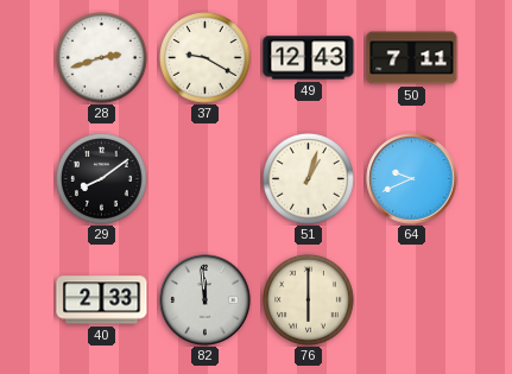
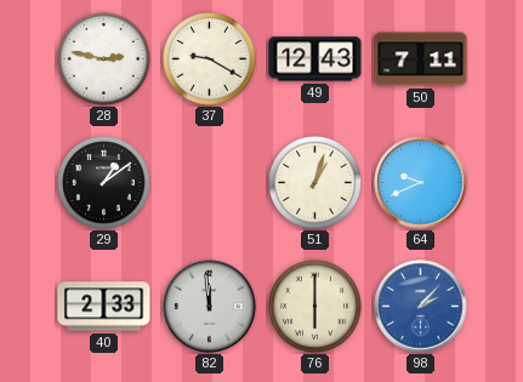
28: 2:42 -> 2:47
29: 8:09 -> 1:09
98: none -> 2:07
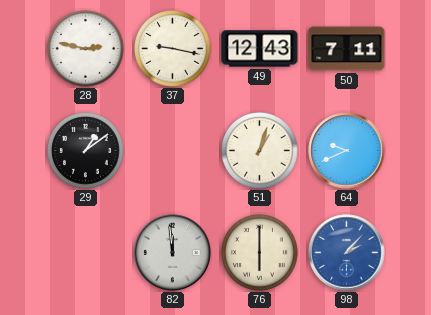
37: 9:20 -> 9:17
40: 2:33 -> none
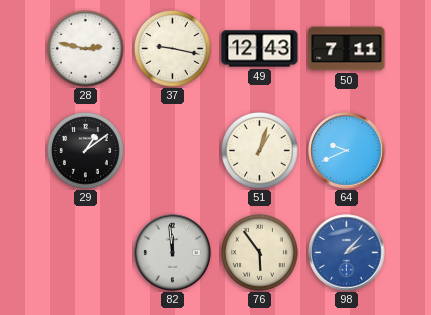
76: 6:00 -> 5:54
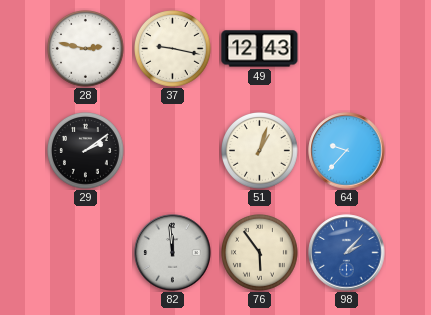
50: 7:11 -> none
29: 1:09 -> 2:09
64: 9:41 -> 9:37
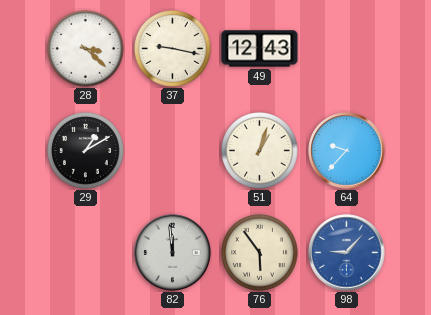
28: 2:47 -> 3:22
29: 2:09 -> 1:10
98: 2:07 -> 9:07
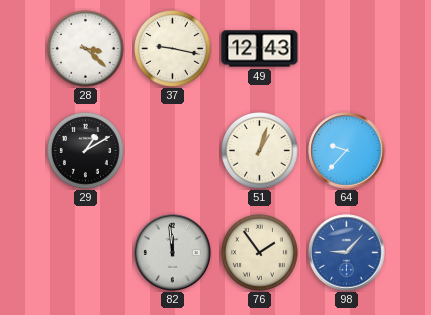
76: 5:54 -> 1:54
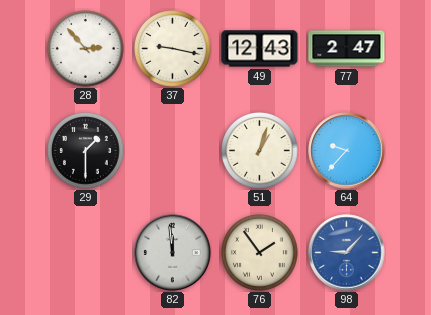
28: 3:22 -> 2:53
77: none -> 2:47
29: 1:10 -> 1:30
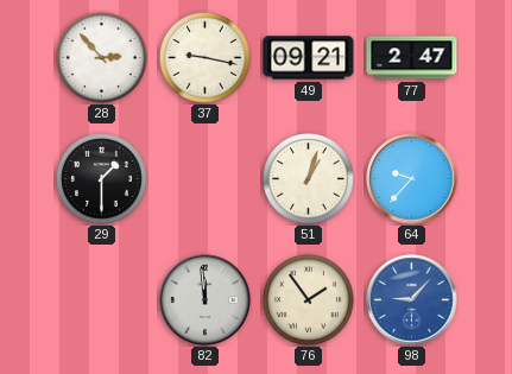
49: 12:43 -> 09:21
